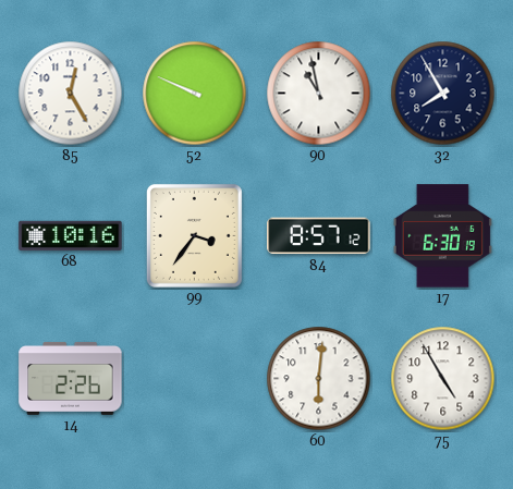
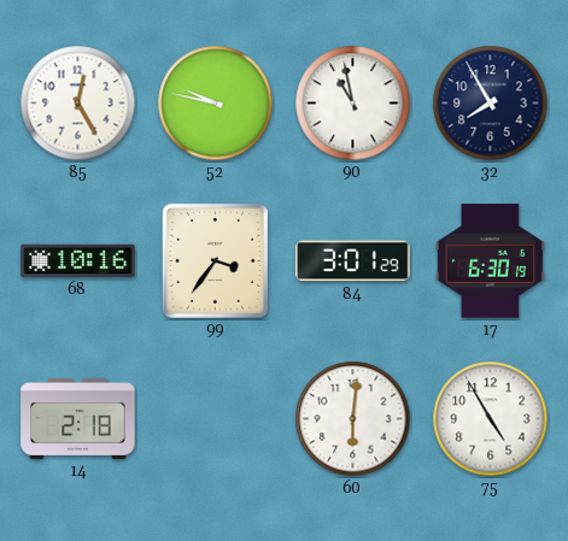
52: 9:49 -> 9:47
84: 8:57 -> 3:01
14: 2:26 -> 2:18
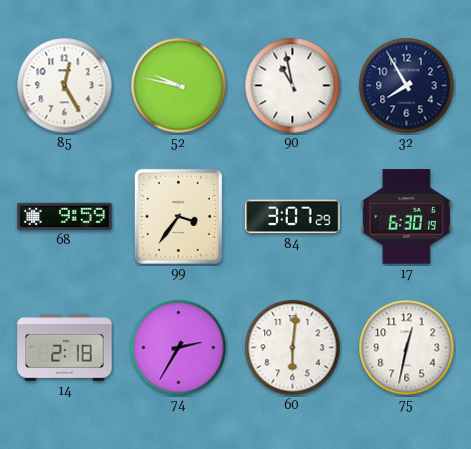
68: 10:16 -> 9:59
84: 3:01 -> 3:07
74: none -> 2:35
75: 4:55 -> 12:32
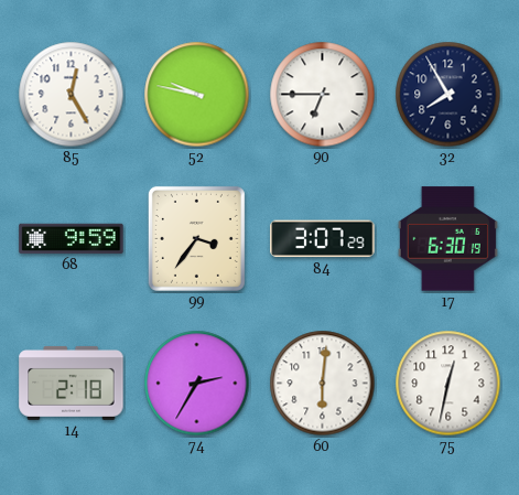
90: 10:58 -> 6:45
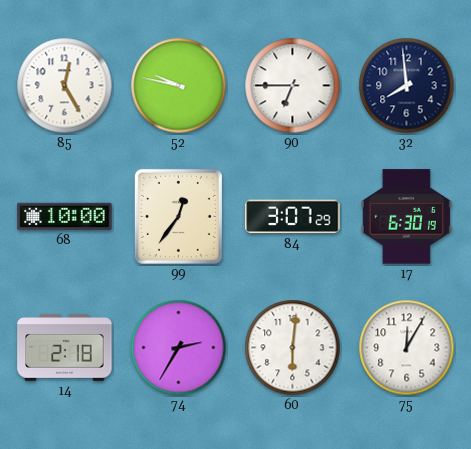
32: 7:55 -> 7:59
68: 9:59 -> 10:00
99: 3:36 -> 12:36
75: 12:32 -> 12:05
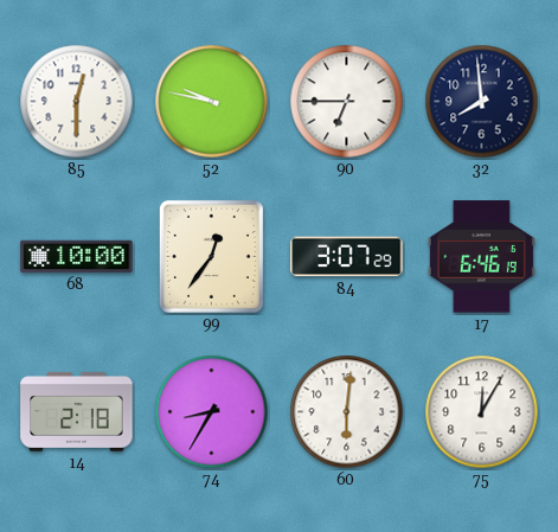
85: 12:25 -> 12:30
17: 6:30 -> 6:46
74: 2:35 -> 8:35
